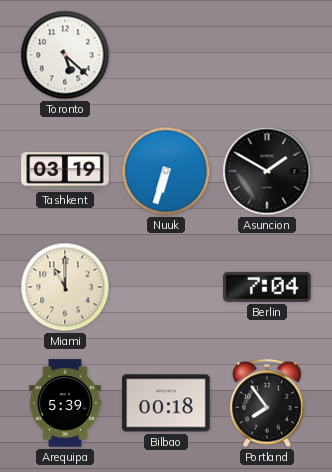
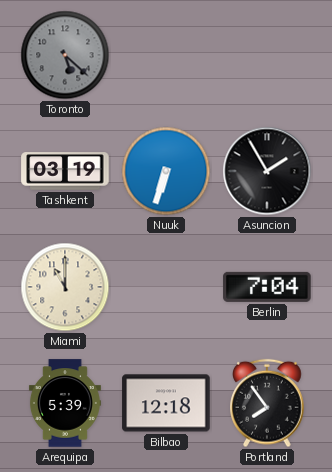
Toronto dial: white -> grey
Asuncion: 1:50 -> 1:55
Bilbao: 00:18 -> 12:18
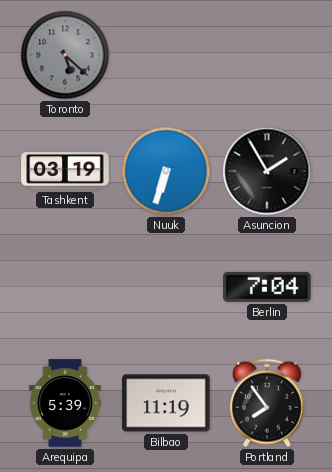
Miami: 11:00 -> none
Bilbao: 12:18 -> 11:19
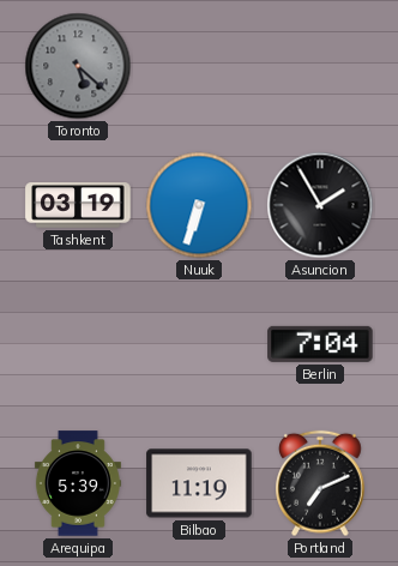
Portland: 7:54 -> 7:11
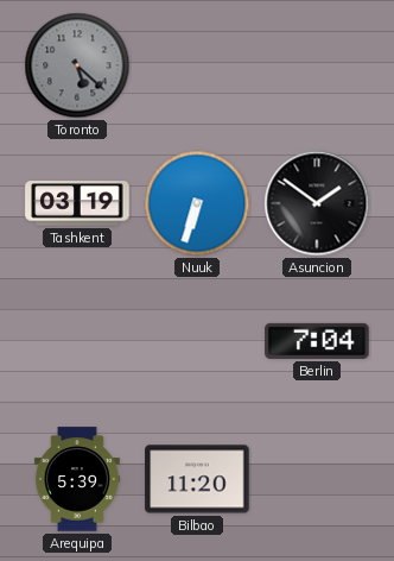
Asuncion: 1:55 -> 1:51
Bilbao: 11:19 -> 11:20
Portland: 7:11 -> none
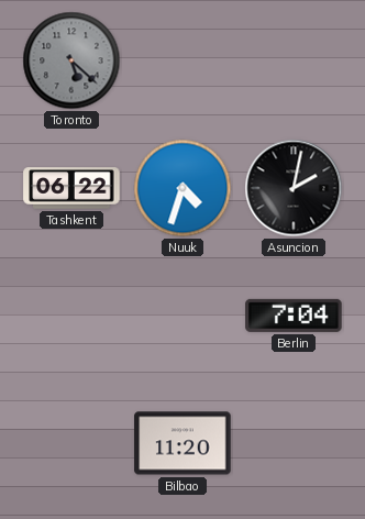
Tashkent: 03:19 -> 06:22
Nuuk: 6:33 -> 4:33
Asuncion: 1:51 -> 2:02
Arequipa: 5:39 -> none
